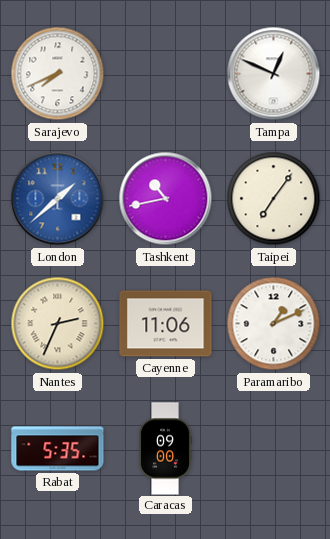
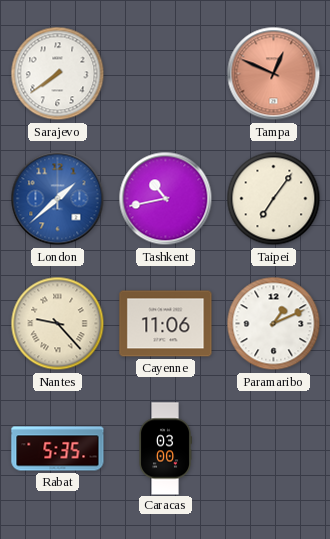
Sarajevo: 7:41 -> 7:39
Tampa dial: white -> salmon
Nantes: 2:34 -> 9:23
Caracas: 09:00 -> 03:00
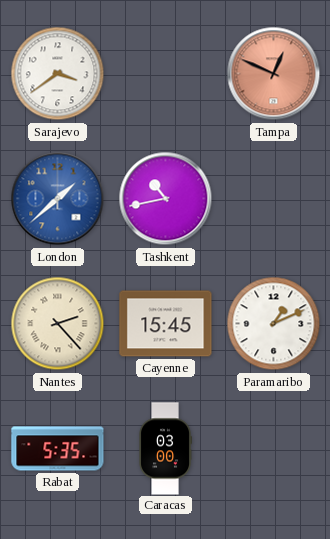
Sarajevo: 7:39 -> 3:39
Taipei: 7:06 -> none
Nantes: 9:23 -> 2:23
Cayenne: 11:06 -> 15:45
